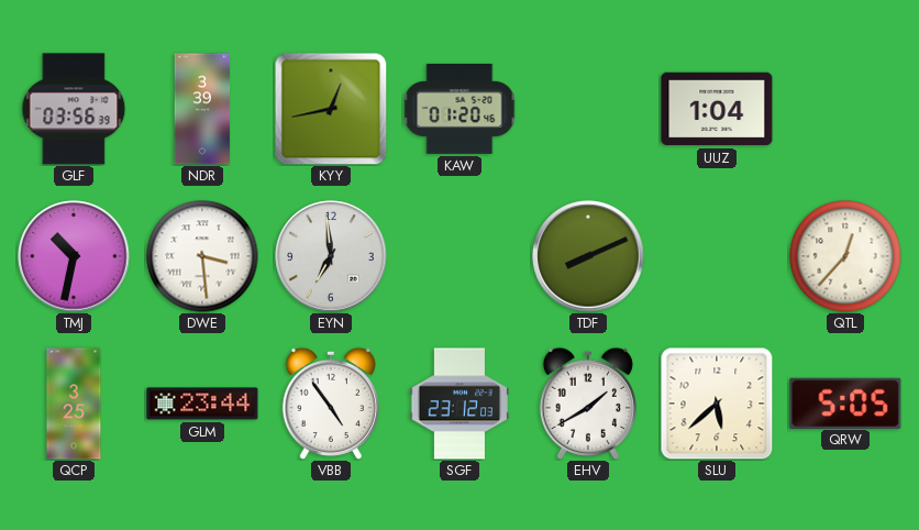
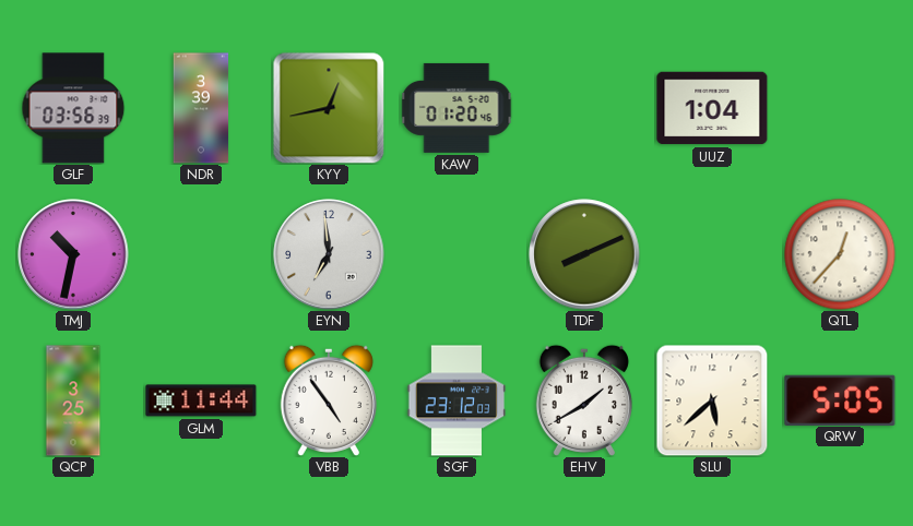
DWE: 3:29 -> none
GLM: 23:44 -> 11:44
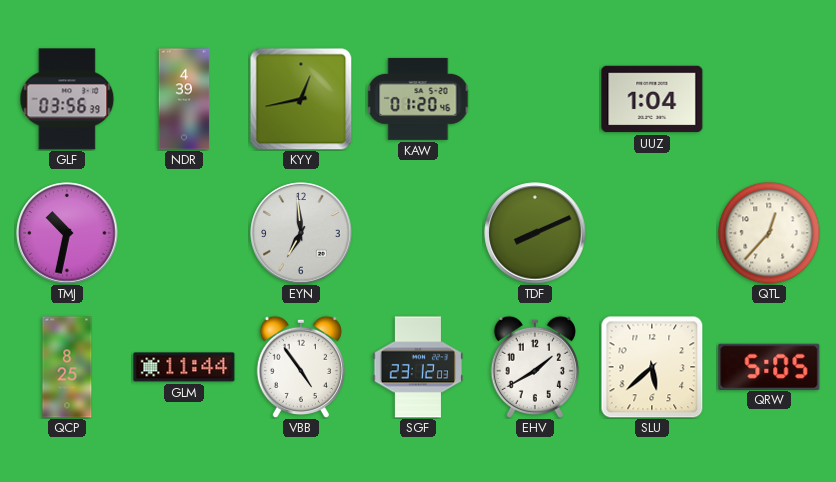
NDR: 3:39 -> 4:39
QCP: 3:25 -> 8:25
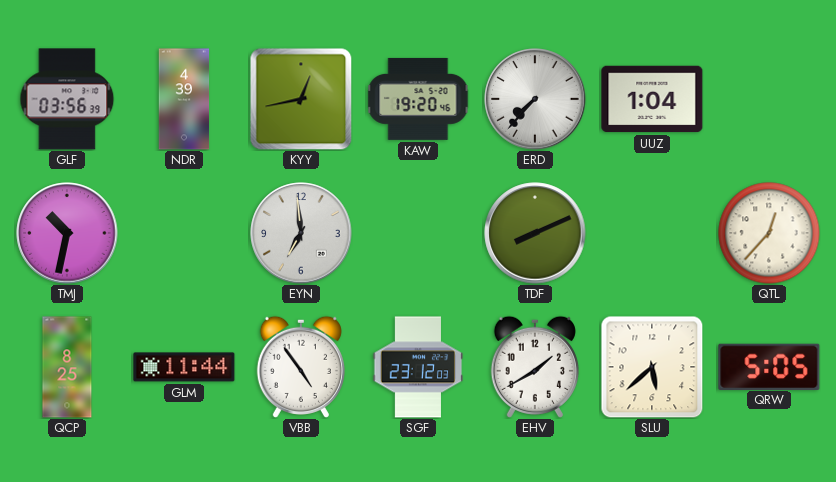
KAW: 01:20 -> 19:20
ERD: none -> 7:37
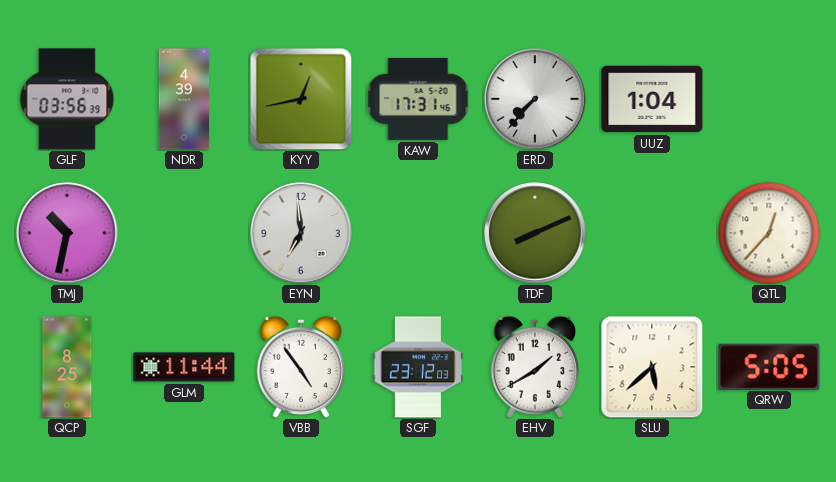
KAW: 19:20 -> 17:31
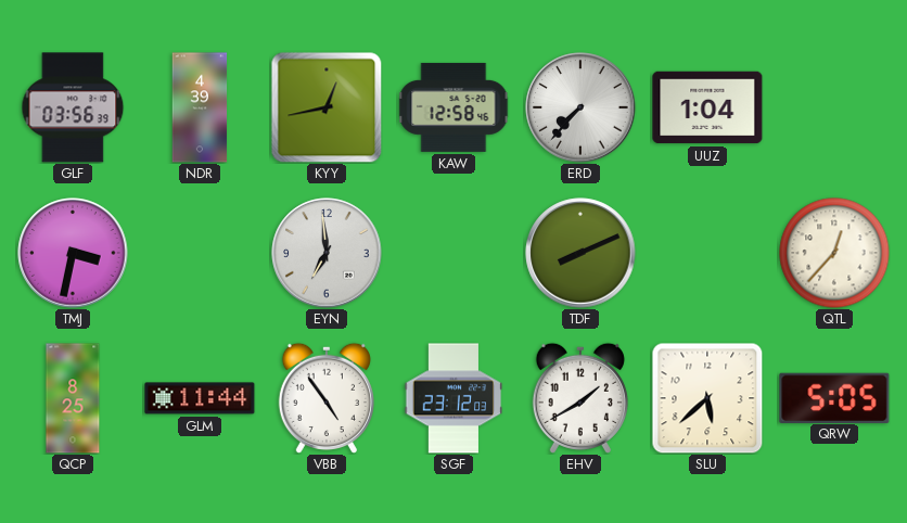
KAW: 17:31 -> 12:58
TMJ: 10:32 -> 3:32
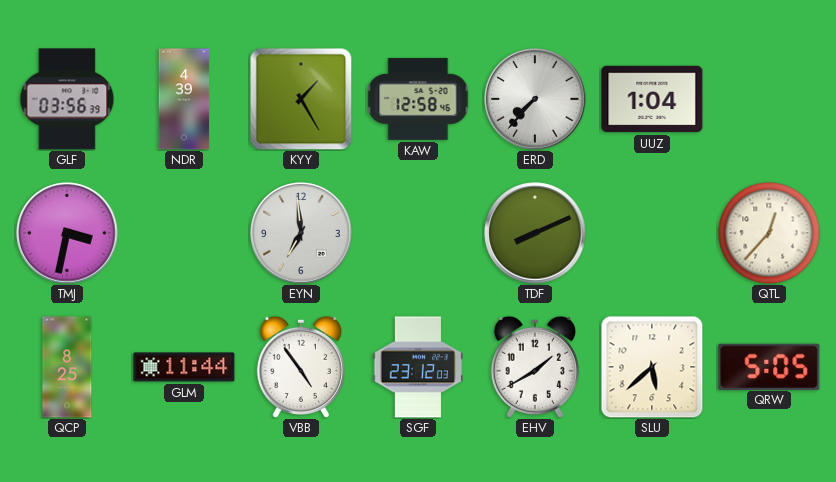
KYY: 12:43 -> 1:25
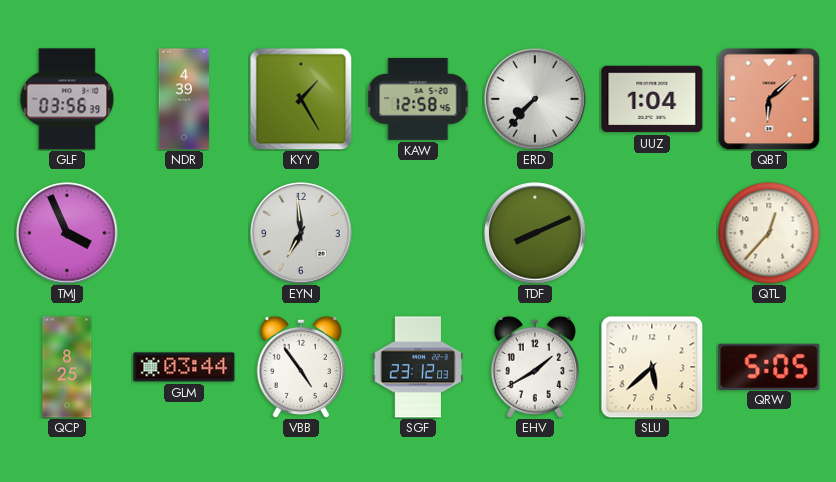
QBT: none -> 6:08
TMJ: 3:32 -> 3:56
GLM: 11:44 -> 03:44
